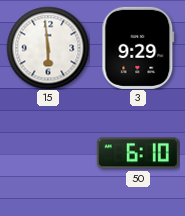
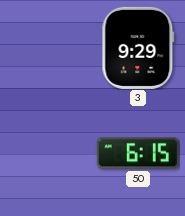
15: 5:59 -> none
50: 6:10 -> 6:15
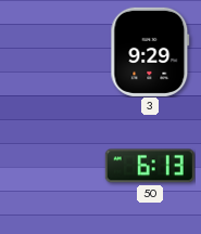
50: 6:15 -> 6:13
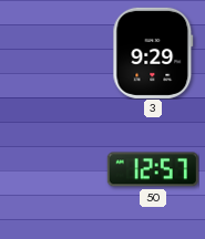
50: 6:13 -> 12:57
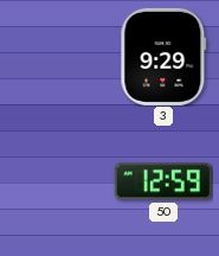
50: 12:57 -> 12:59
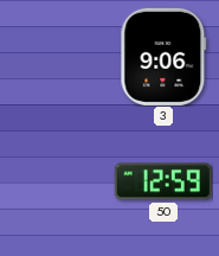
3: 9:29 -> 9:06
